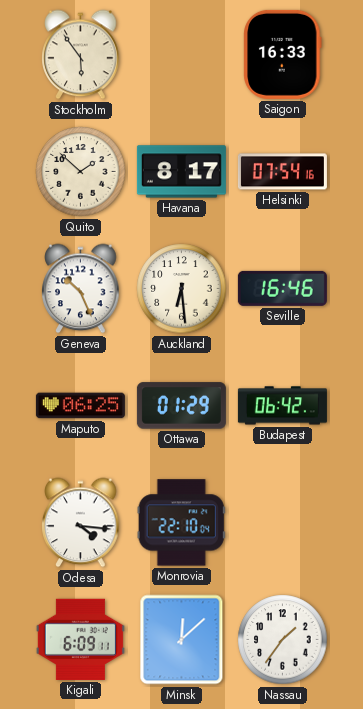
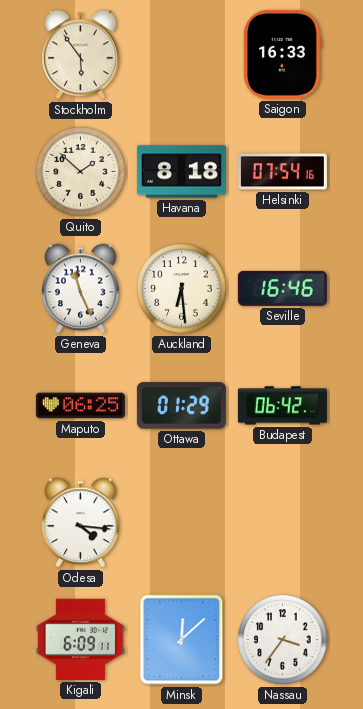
Havana: 8:17 -> 8:18
Geneva: 10:26 -> 11:26
Monrovia: 22:10 -> none
Nassau: 1:36 -> 3:36
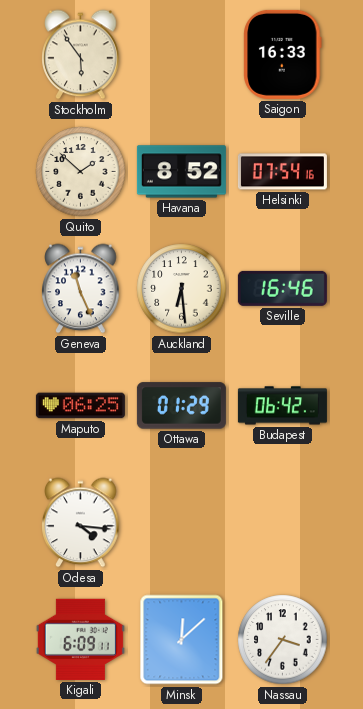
Havana: 8:18 -> 8:52
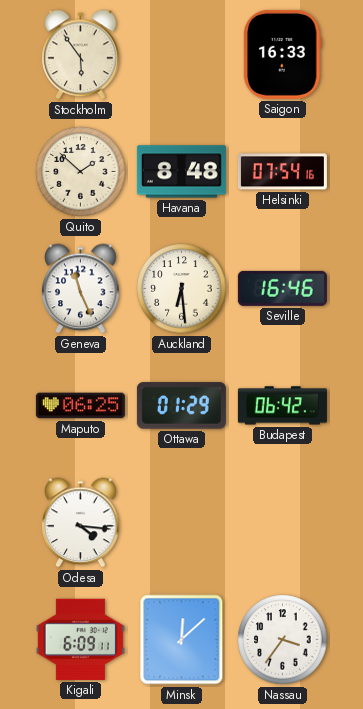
Havana: 8:52 -> 8:48
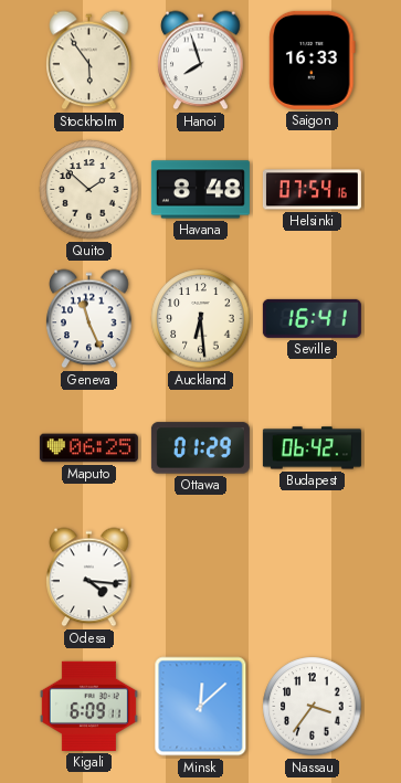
Hanoi: none -> 7:57
Seville: 16:46 -> 16:41
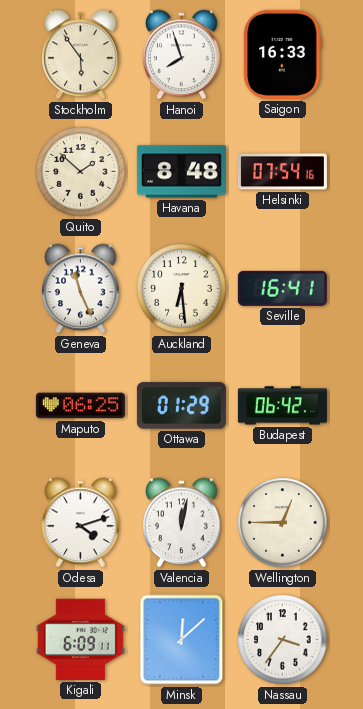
Odesa: 4:16 -> 4:12
Valencia: none -> 12:02
Wellington: none -> 12:45
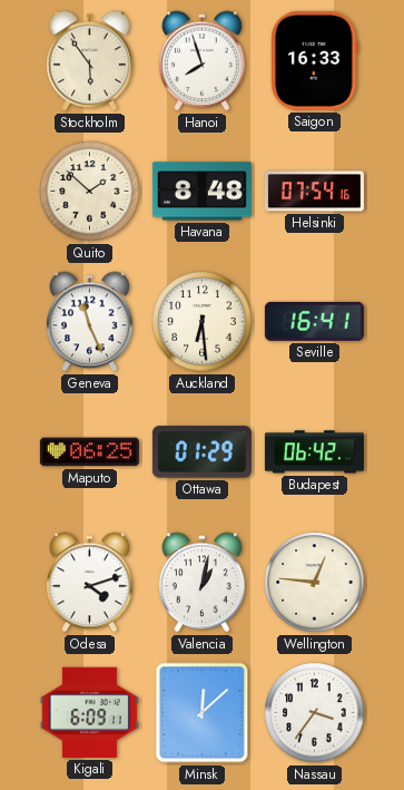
Valencia: 12:02 -> 1:02
Wellington: 12:45 -> 12:46
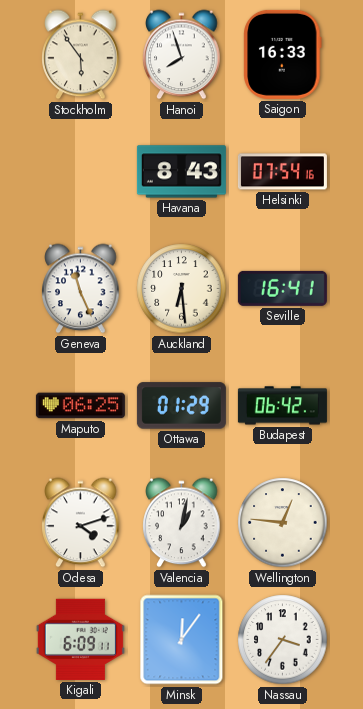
Quito: 1:52 -> none
Havana: 8:48 -> 8:43
Minsk: 12:08 -> 12:06
